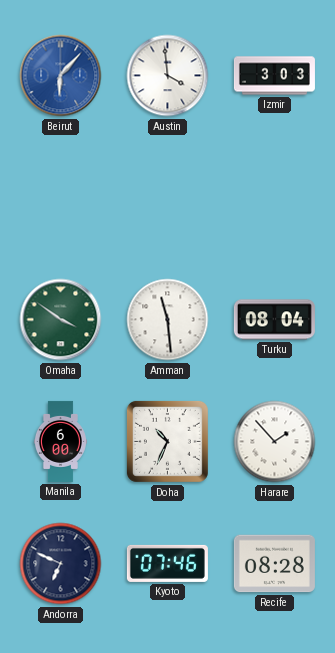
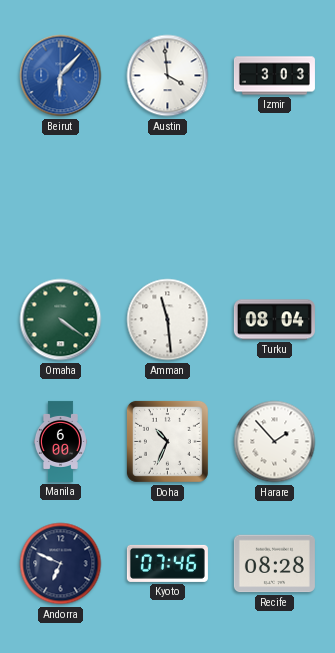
Omaha: 3:51 -> 4:21
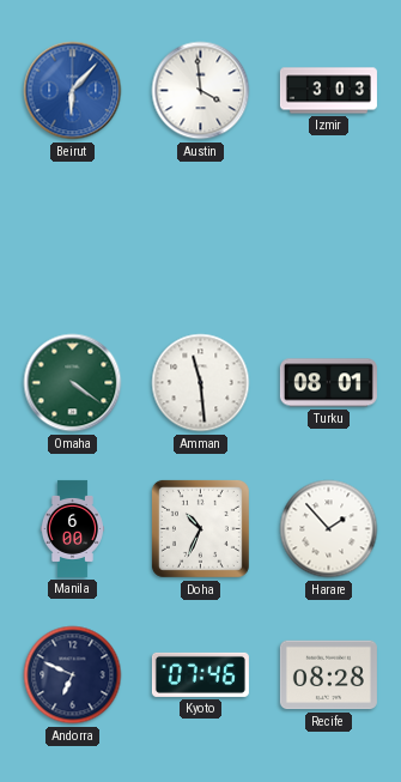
Turku: 08:04 -> 08:01
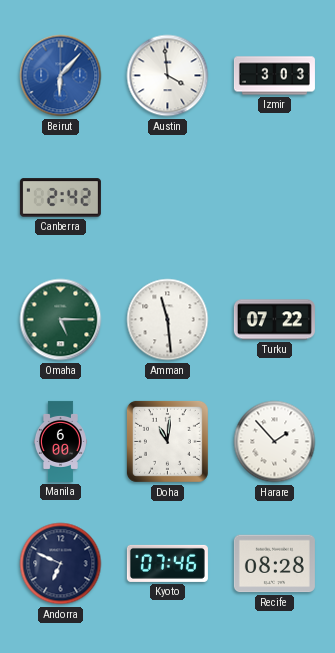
Canberra: none -> 2:42
Omaha: 4:21 -> 5:15
Turku: 08:01 -> 07:22
Doha: 10:34 -> 11:01
